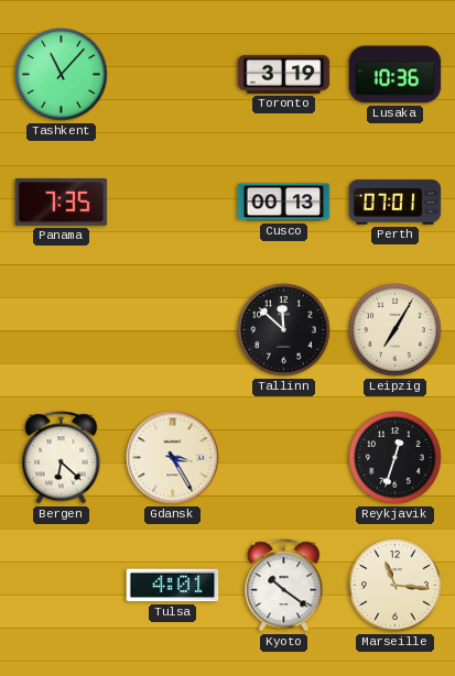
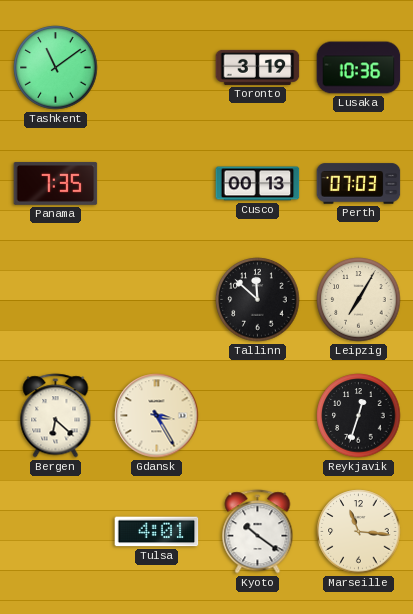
Tashkent: 11:07 -> 11:09
Perth: 07:01 -> 07:03
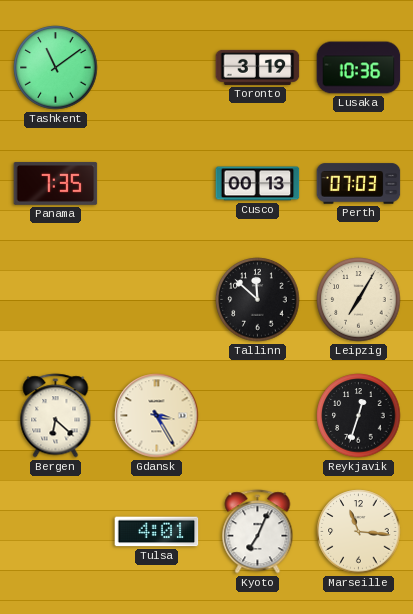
Kyoto: 10:21 -> 7:04
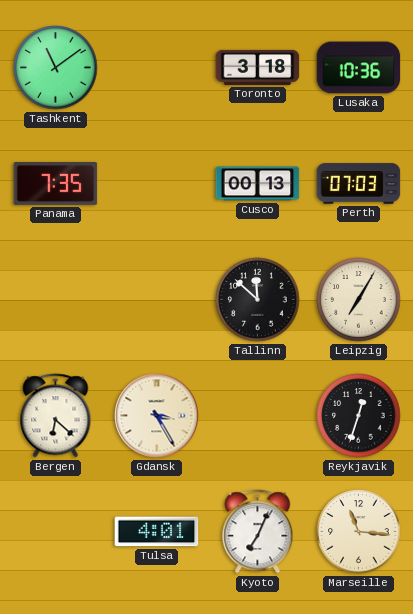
Toronto: 3:19 -> 3:18
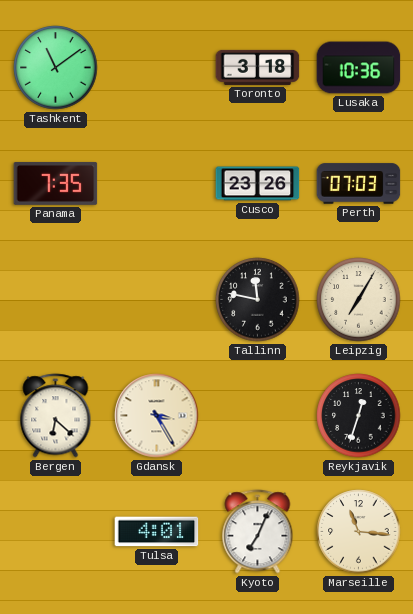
Cusco: 00:13 -> 23:26
Tallinn: 11:52 -> 11:47
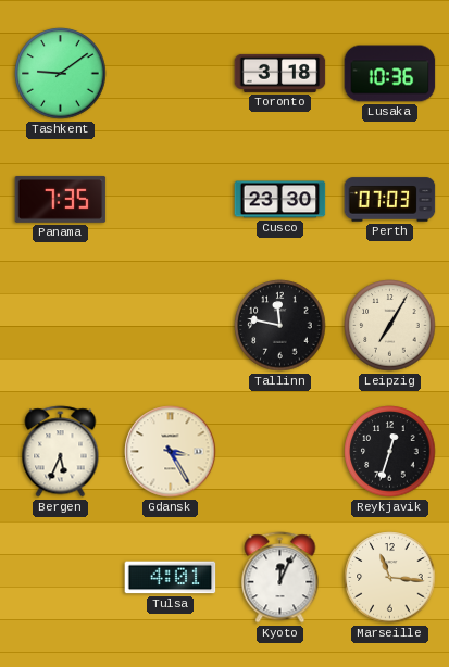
Tashkent: 11:09 -> 9:09
Cusco: 23:26 -> 23:30
Bergen: 6:22 -> 5:34
Kyoto: 7:04 -> 12:04
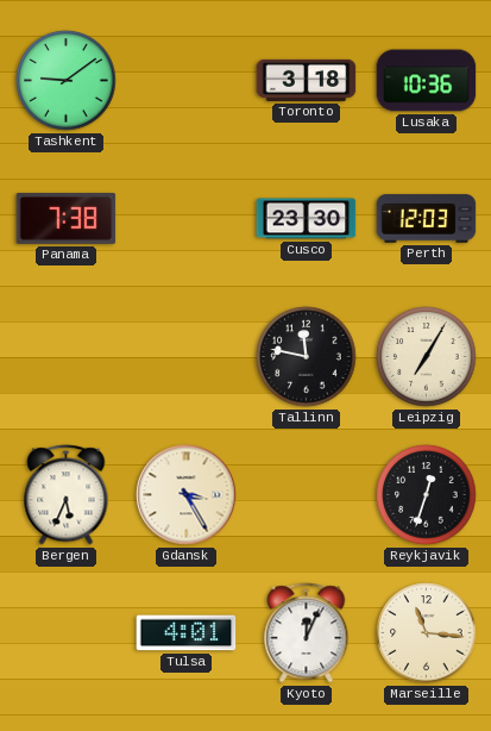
Panama: 7:35 -> 7:38
Perth: 07:03 -> 12:03
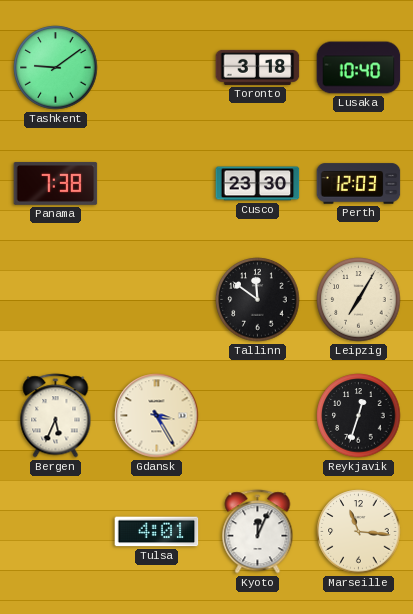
Lusaka: 10:36 -> 10:40
Tallinn: 11:47 -> 11:51
